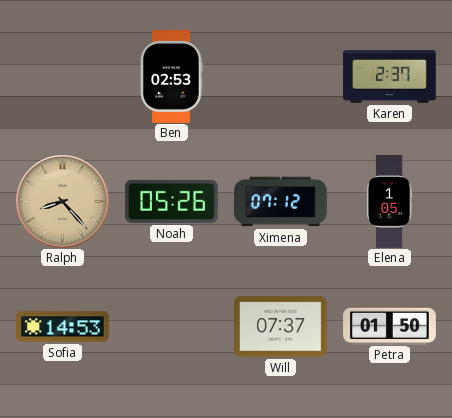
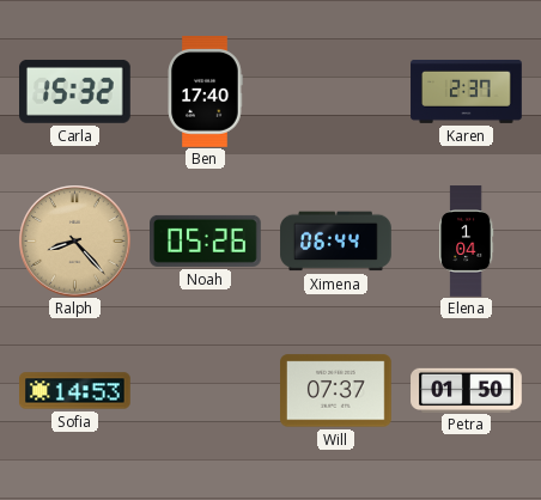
Carla: none -> 15:32
Ben: 02:53 -> 17:40
Ximena: 07:12 -> 06:44
Elena: 1:05 -> 1:04
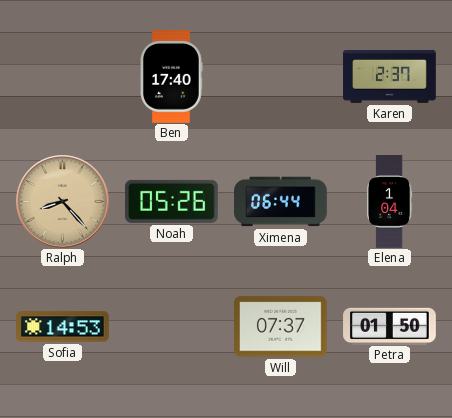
Carla: 15:32 -> none
